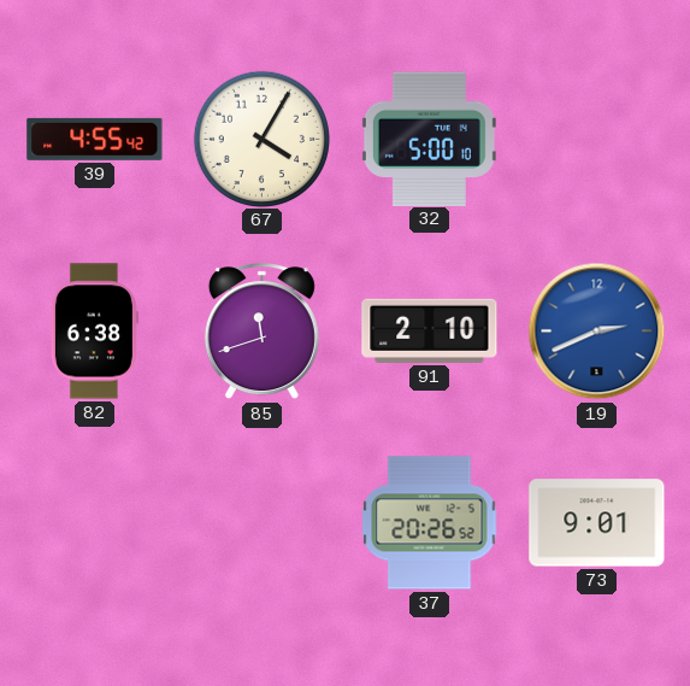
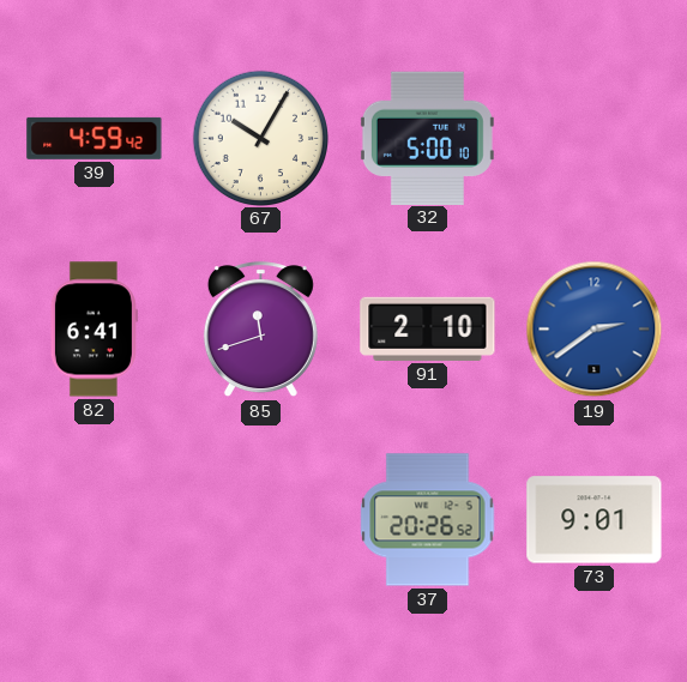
39: 4:55 -> 4:59
67: 4:05 -> 10:05
82: 6:38 -> 6:41
19: 2:41 -> 2:39
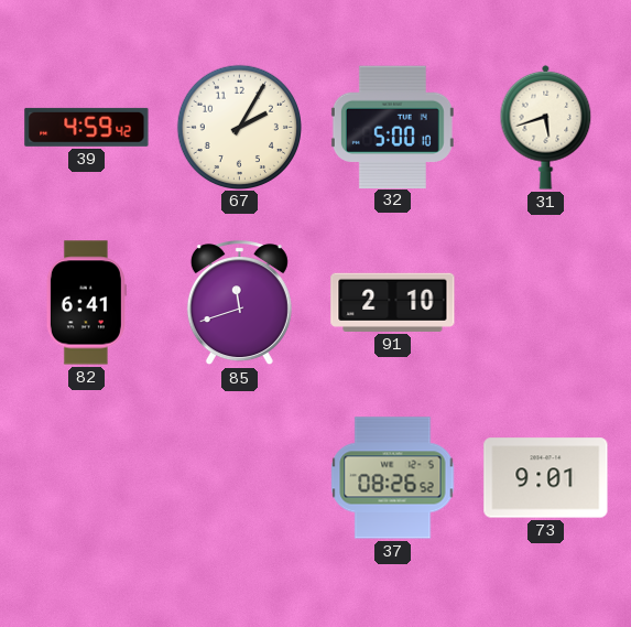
67: 10:05 -> 2:05
31: none -> 5:42
19: 2:39 -> none
37: 20:26 -> 08:26
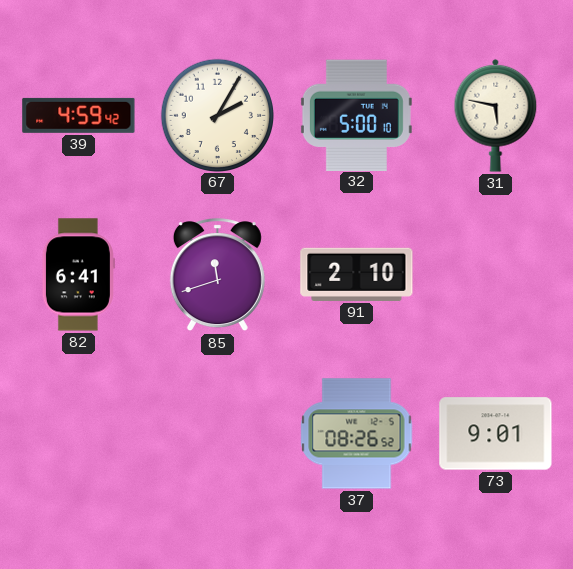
31: 5:42 -> 5:47
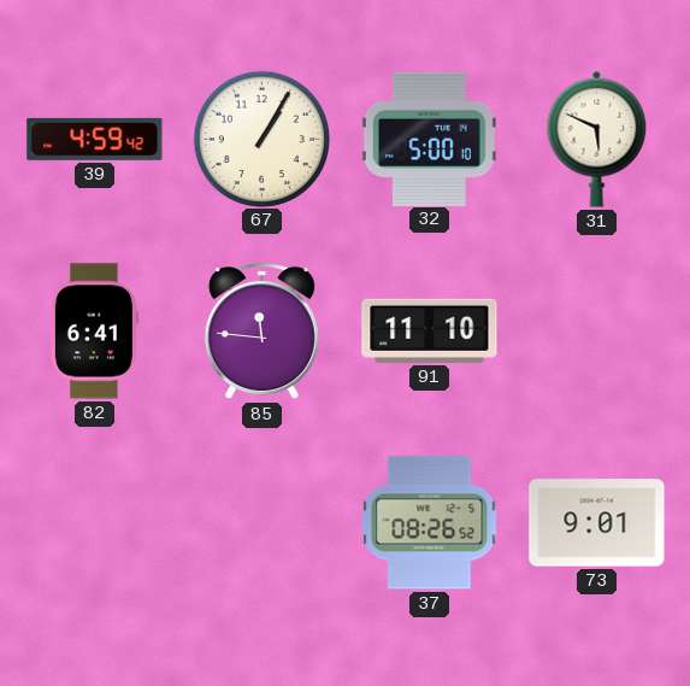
67: 2:05 -> 1:05
31: 5:47 -> 5:49
85: 11:42 -> 11:46
91: 2:10 -> 11:10
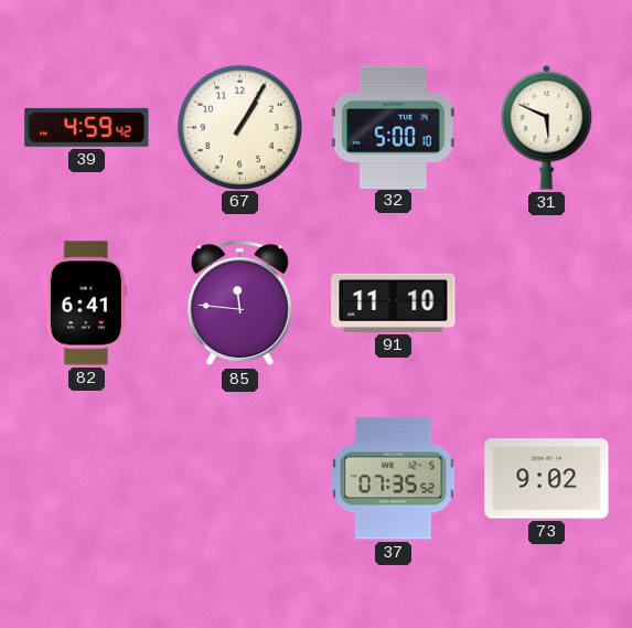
37: 08:26 -> 07:35
73: 9:01 -> 9:02
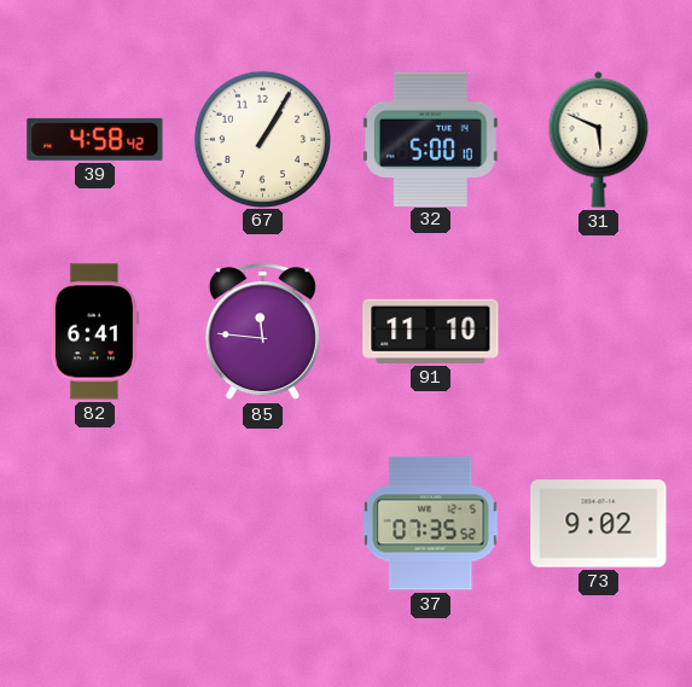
39: 4:59 -> 4:58
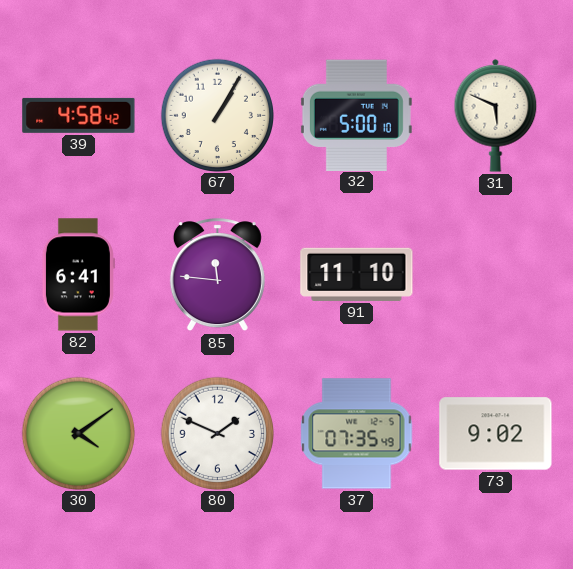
30: none -> 4:09
80: none -> 1:49
37: 07:35:52 -> 07:35:49
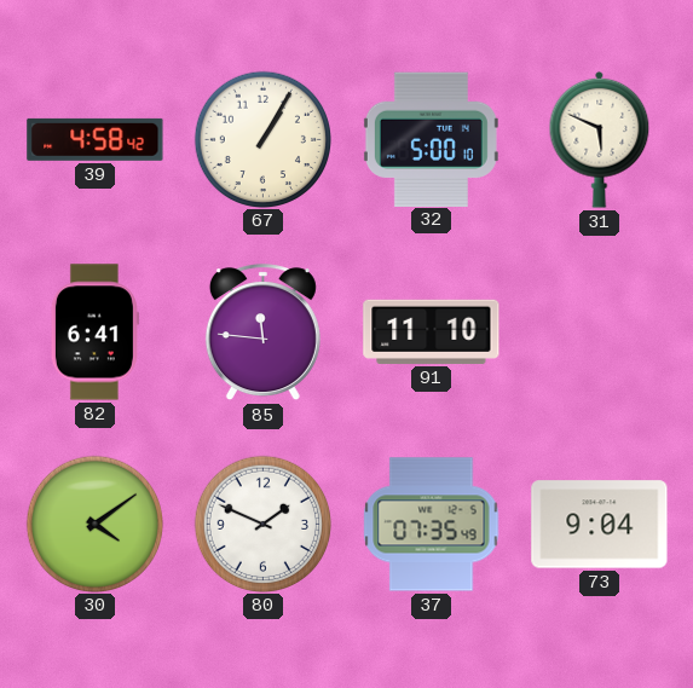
73: 9:02 -> 9:04
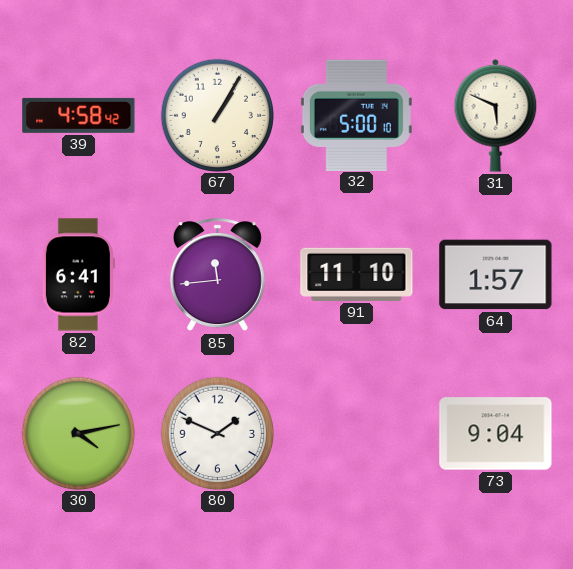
85: 11:46 -> 11:44
64: none -> 1:57
30: 4:09 -> 4:13
37: 07:35 -> none
